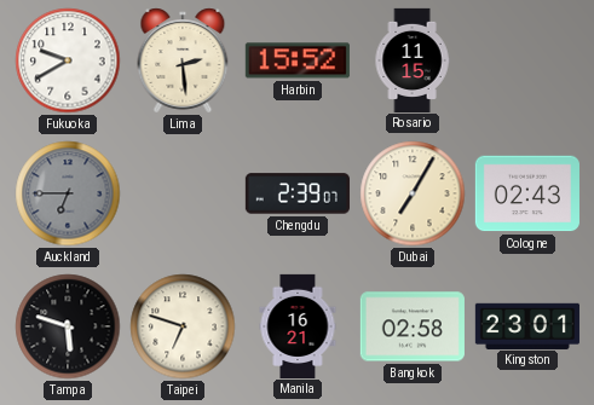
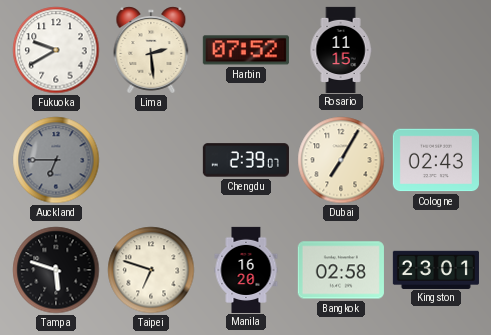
Harbin: 15:52 -> 07:52
Manila: 16:21 -> 16:20
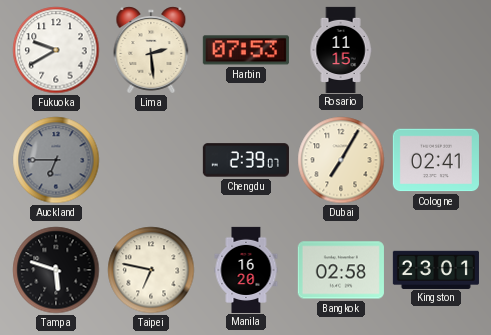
Harbin: 07:52 -> 07:53
Cologne: 02:43 -> 02:41
Taipei: 6:48 -> 6:47
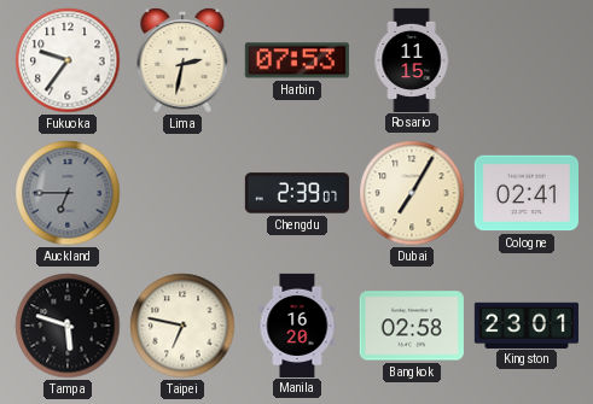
Fukuoka: 9:40 -> 9:36
Lima: 2:29 -> 2:32
